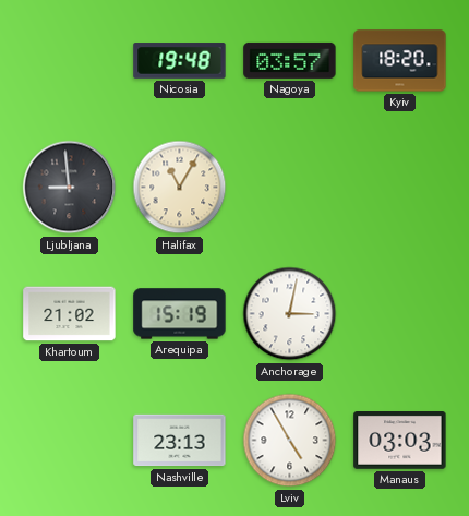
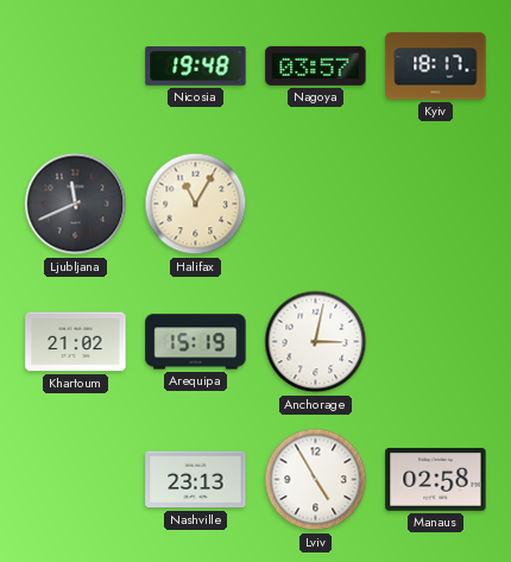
Kyiv: 18:20 -> 18:17
Ljubljana: 8:59 -> 11:41
Manaus: 03:03 -> 02:58
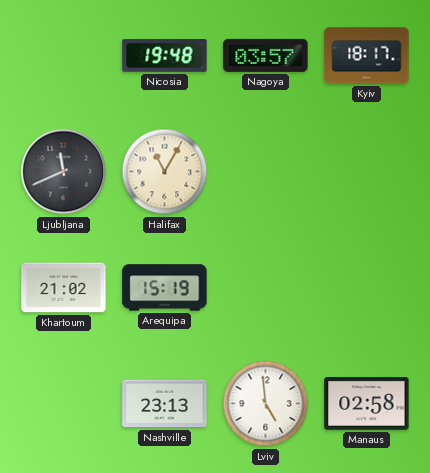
Anchorage: 3:02 -> none
Lviv: 4:55 -> 4:59
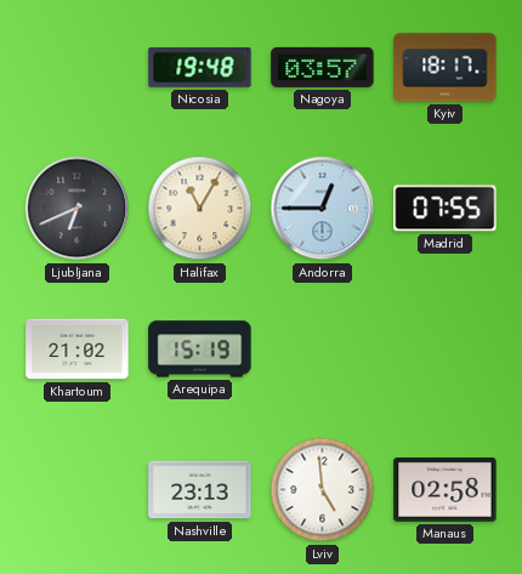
Ljubljana: 11:41 -> 6:41
Andorra: none -> 12:45
Madrid: none -> 07:55
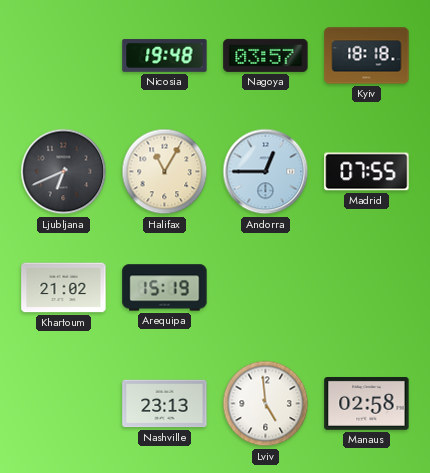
Kyiv: 18:17 -> 18:18
